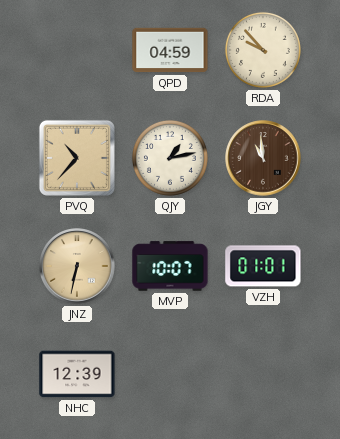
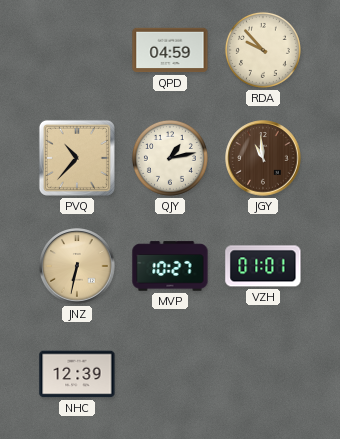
MVP: 10:07 -> 10:27
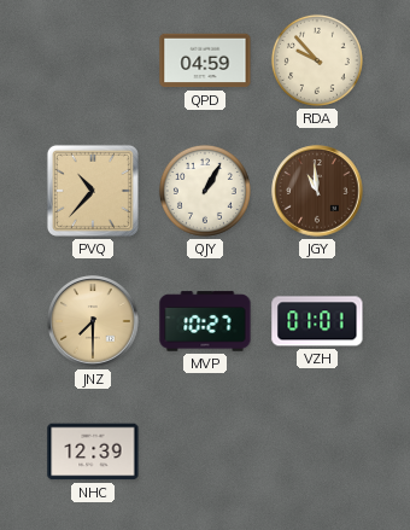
QJY: 1:13 -> 1:05
JNZ: 6:32 -> 7:30
